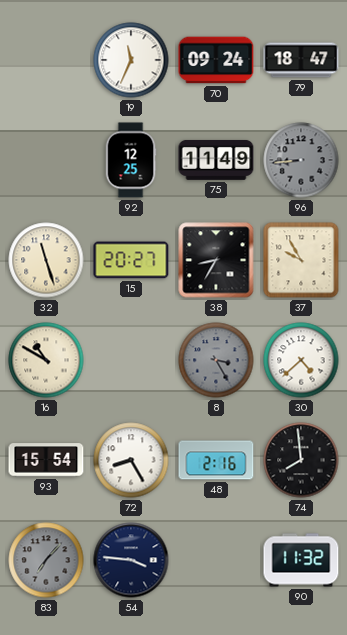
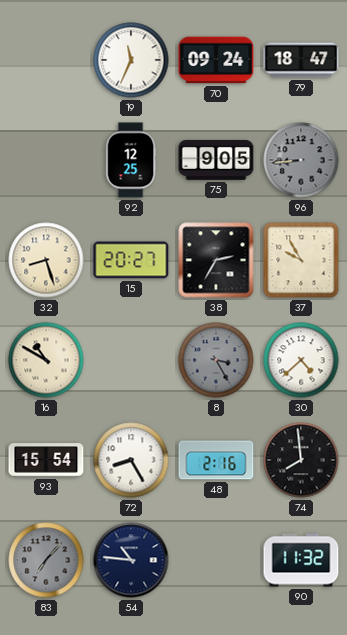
75: 11:49 -> 9:05
32: 11:27 -> 8:27
38: 8:35 -> 2:35
54: 3:46 -> 10:46
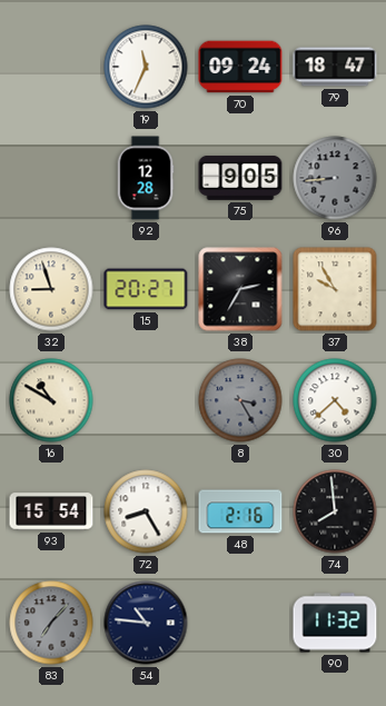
92: 12:25 -> 12:28
32: 8:27 -> 8:57
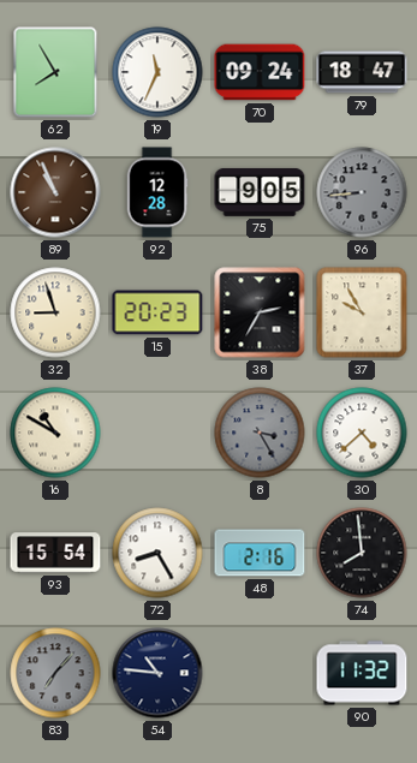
62: none -> 7:55
89: none -> 10:56
15: 20:27 -> 20:23
